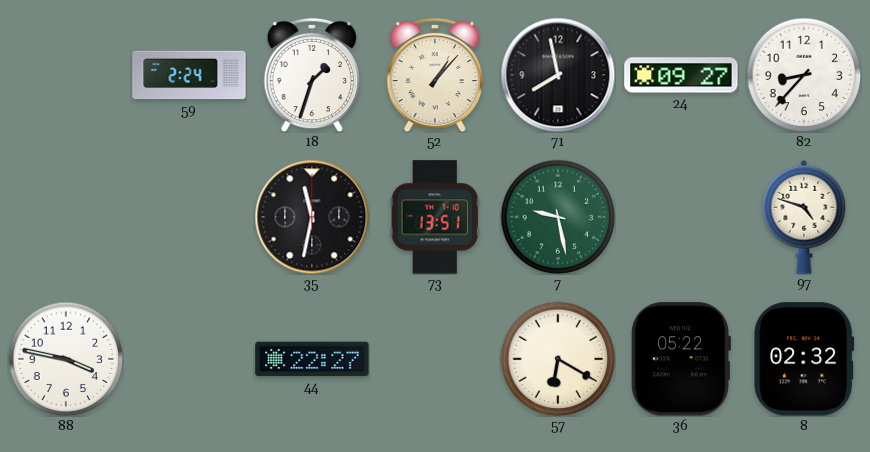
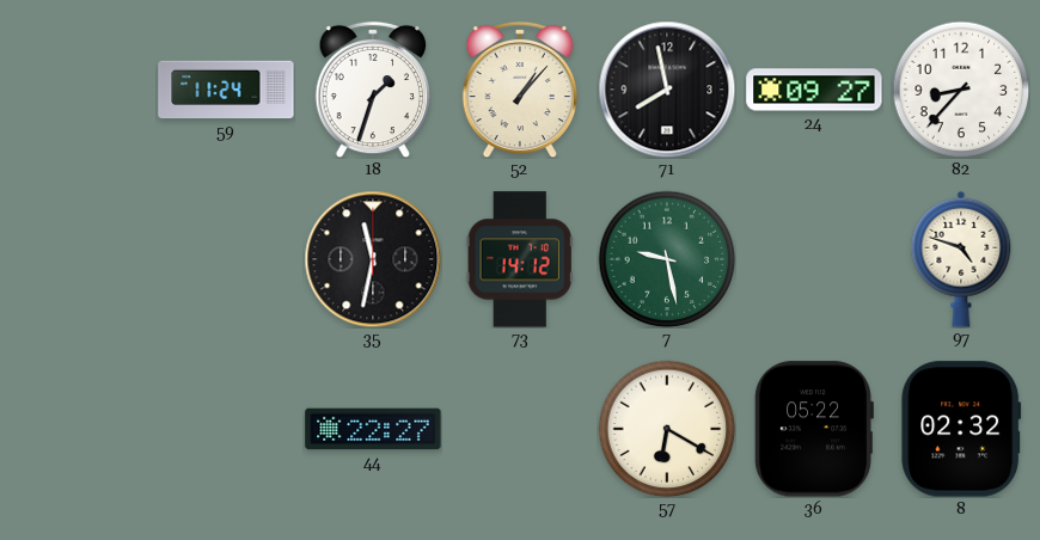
59: 2:24 -> 11:24
73: 13:51 -> 14:12
88: 3:47 -> none
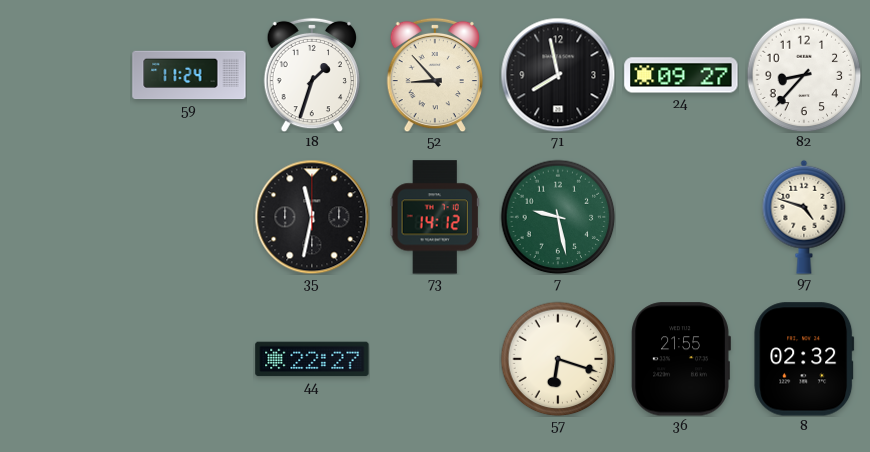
52: 1:07 -> 8:53
57: 6:20 -> 6:18
36: 05:22 -> 21:55
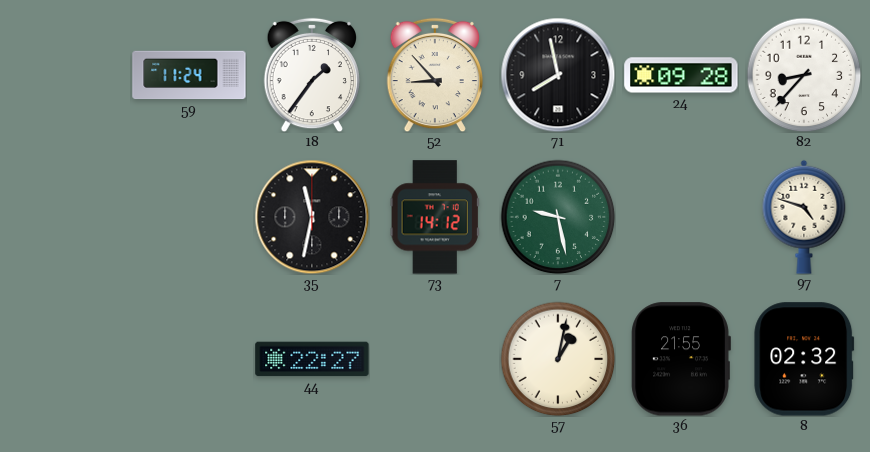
18: 1:33 -> 1:36
24: 09:27 -> 09:28
57: 6:18 -> 1:02
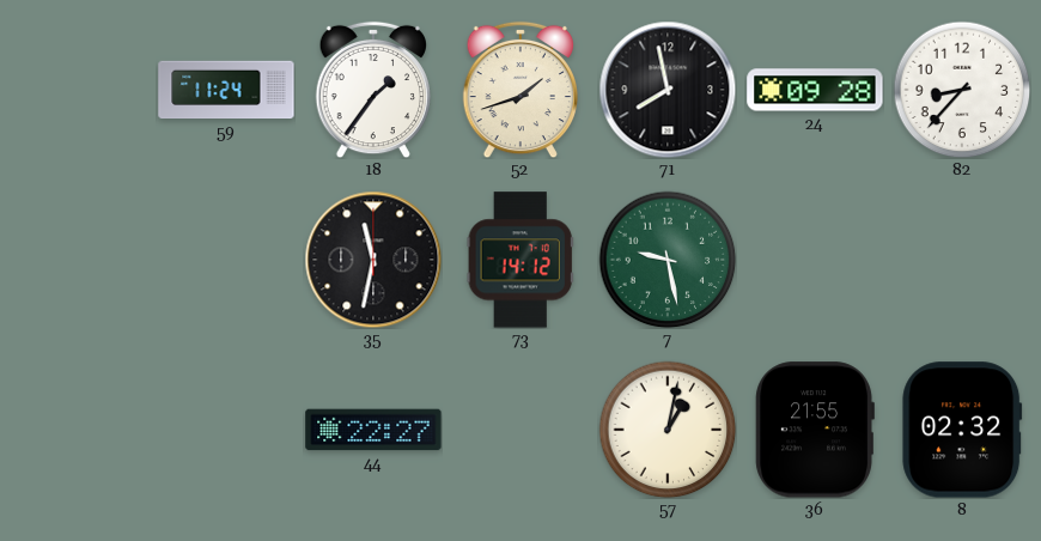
52: 8:53 -> 1:42
97: 4:48 -> none
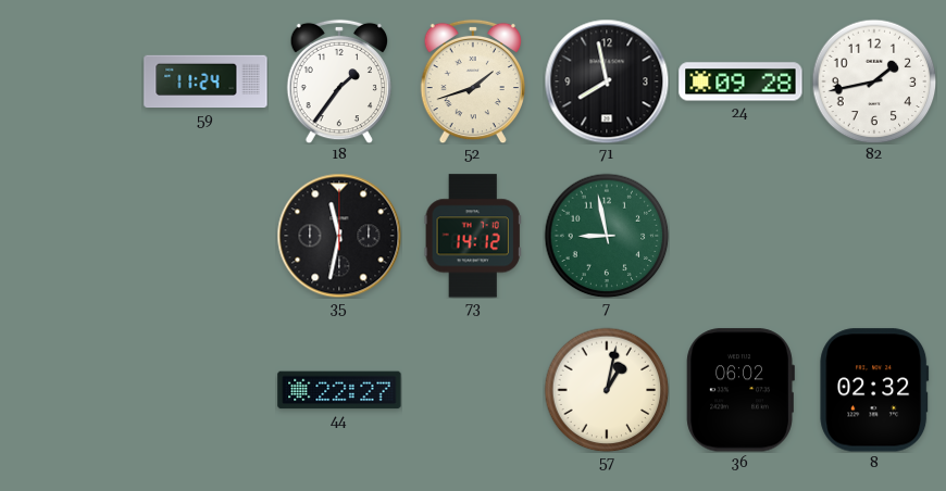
82: 8:37 -> 1:43
7: 9:28 -> 8:58
36: 21:55 -> 06:02
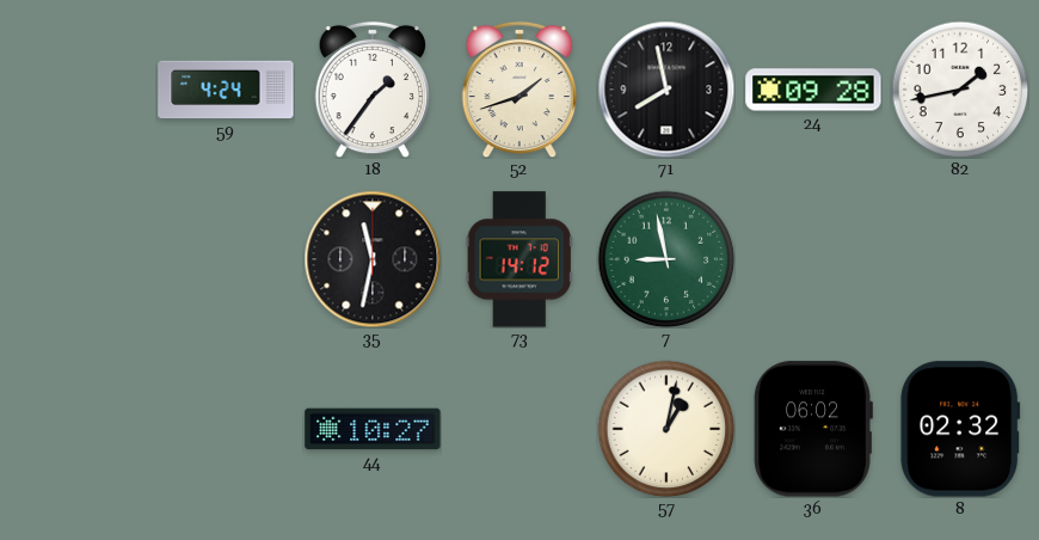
59: 11:24 -> 4:24
44: 22:27 -> 10:27
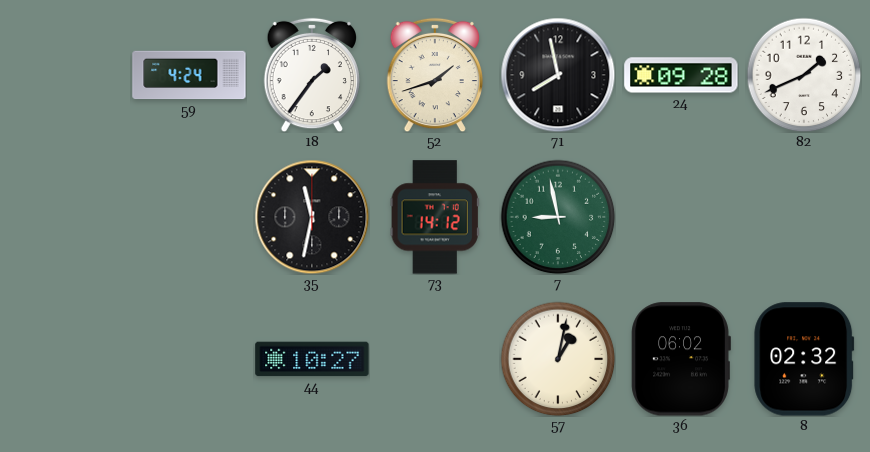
82: 1:43 -> 1:41
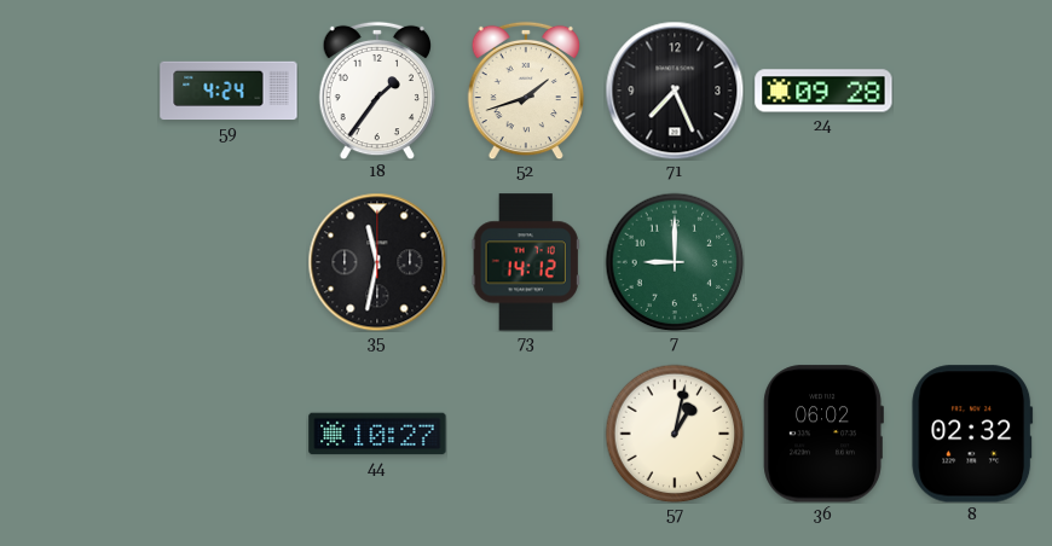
71: 7:58 -> 7:26
82: 1:41 -> none
7: 8:58 -> 9:00
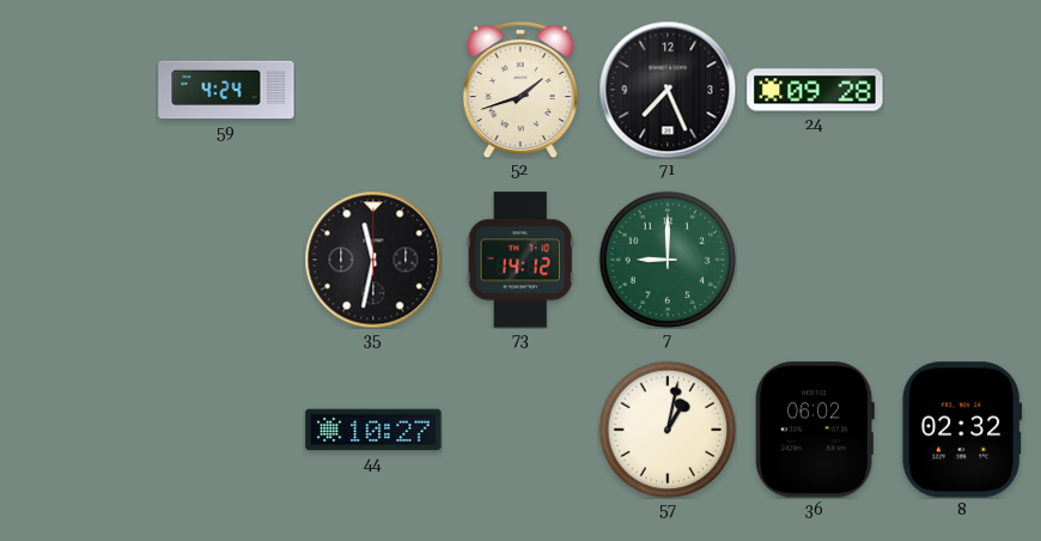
18: 1:36 -> none
